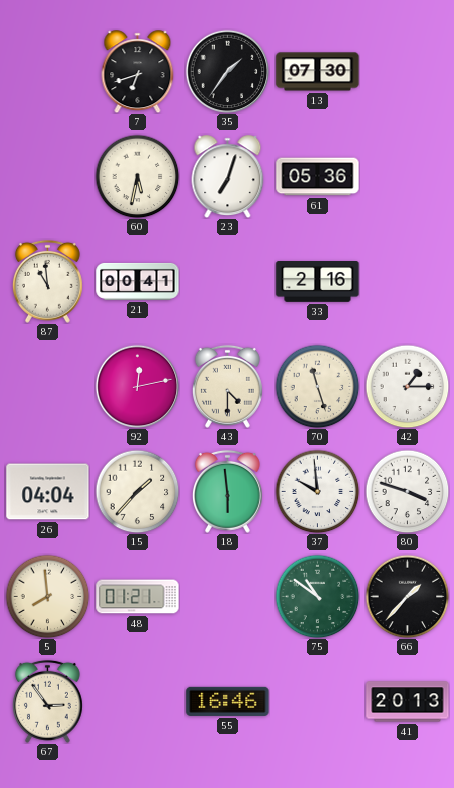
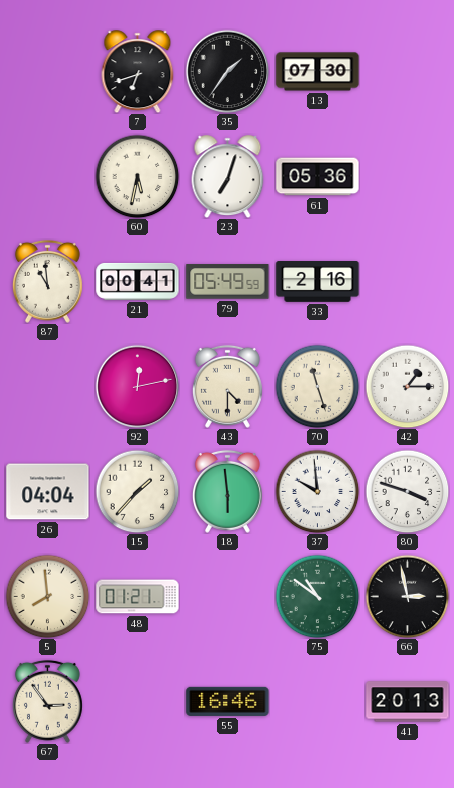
79: none -> 05:49
66: 1:37 -> 2:58
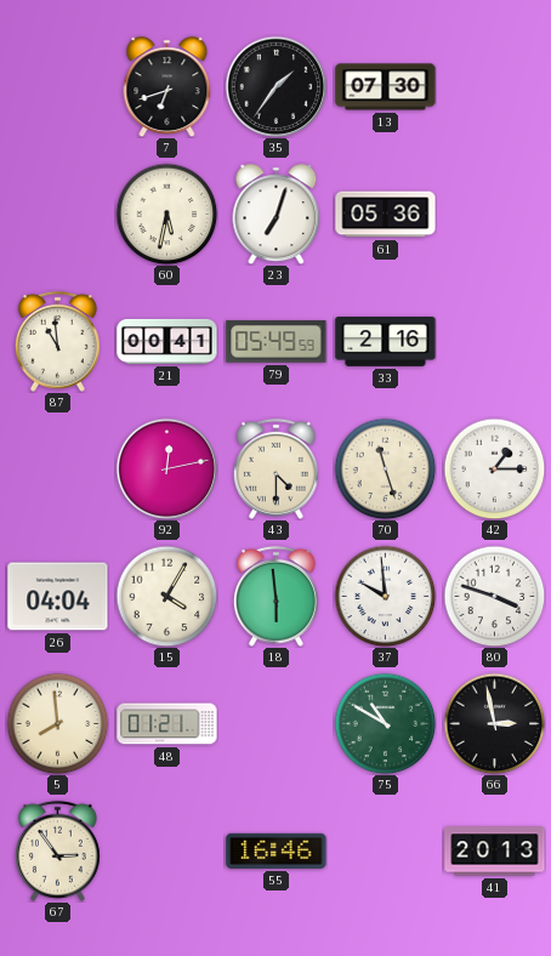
15: 1:37 -> 4:05
75: 10:51 -> 10:50
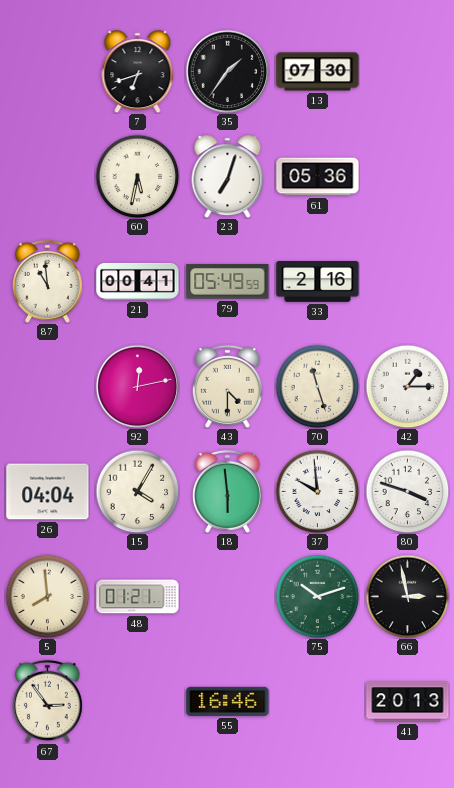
75: 10:50 -> 10:12
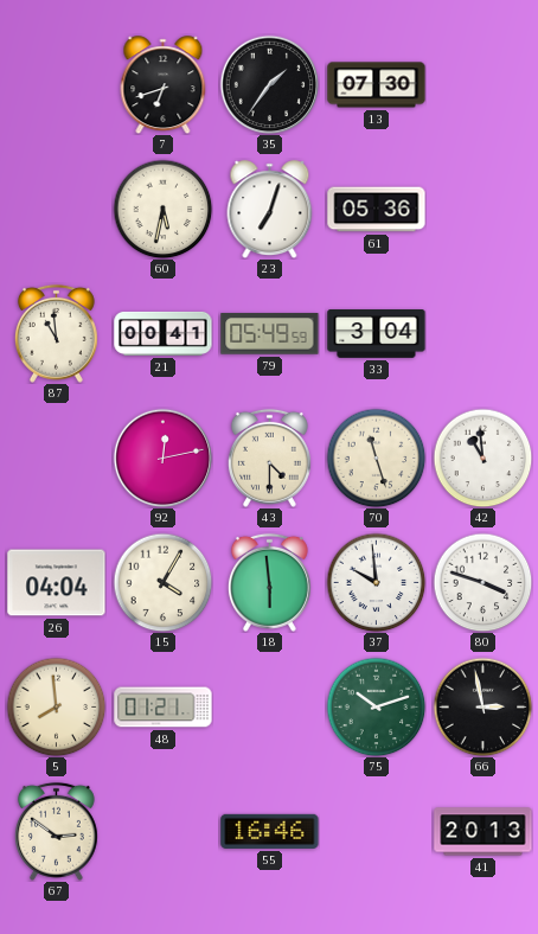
33: 2:16 -> 3:04
42: 1:15 -> 10:59
67: 2:54 -> 2:51
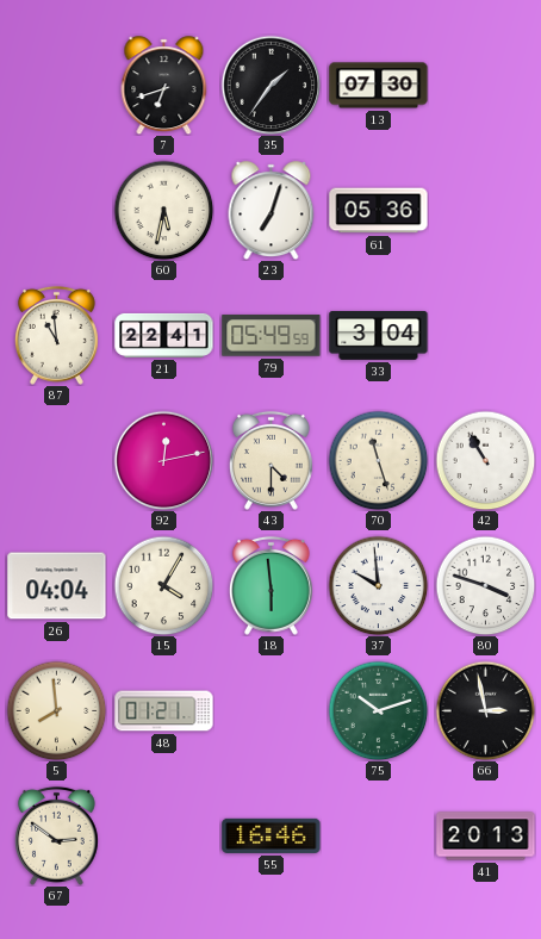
21: 00:41 -> 22:41
42: 10:59 -> 10:55
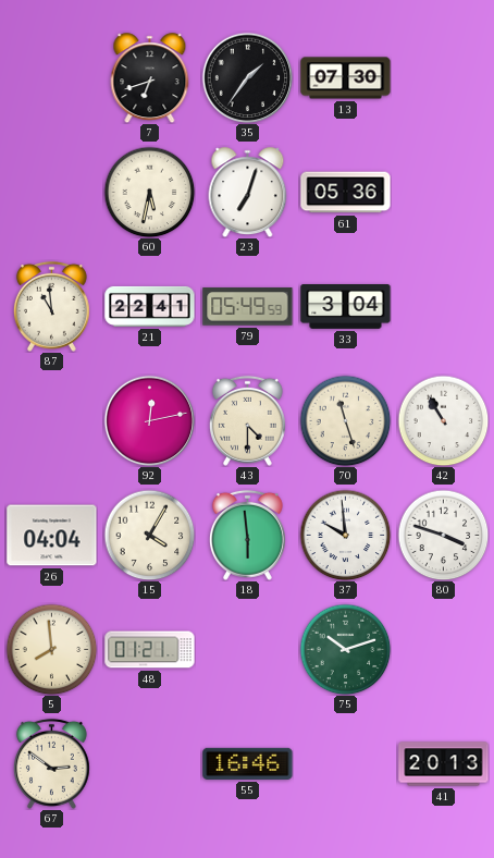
66: 2:58 -> none
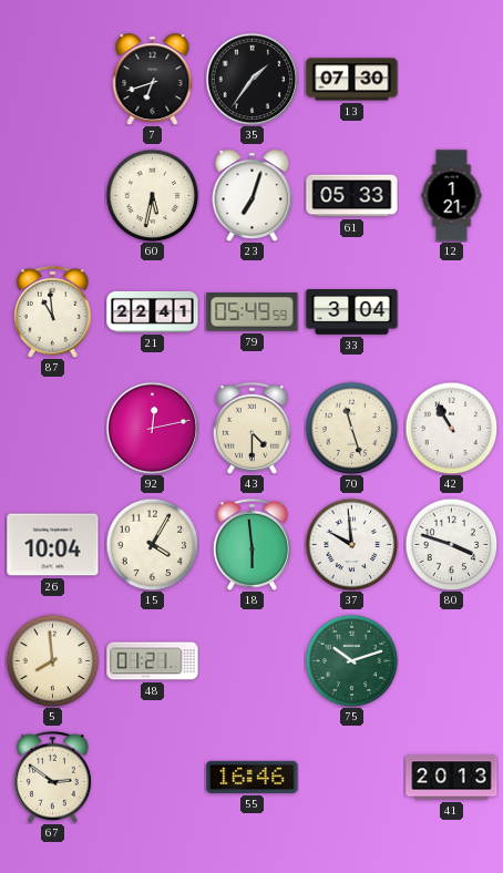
61: 05:36 -> 05:33
12: none -> 1:21
26: 04:04 -> 10:04
